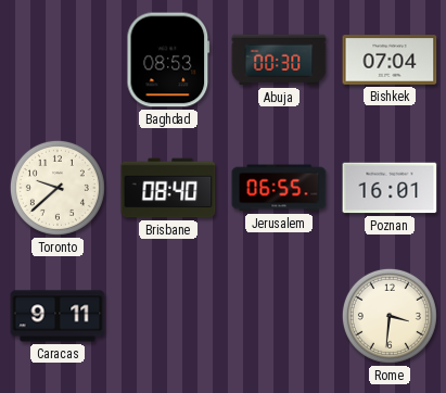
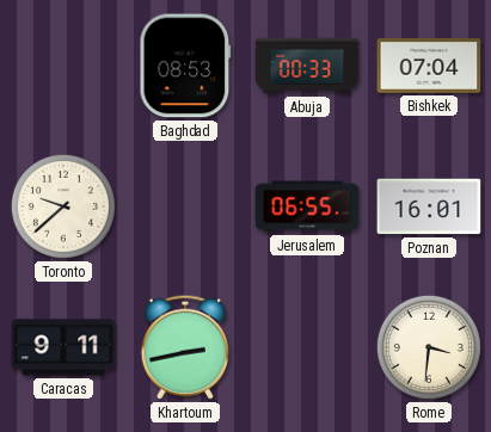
Abuja: 00:30 -> 00:33
Brisbane: 08:40 -> none
Khartoum: none -> 2:43
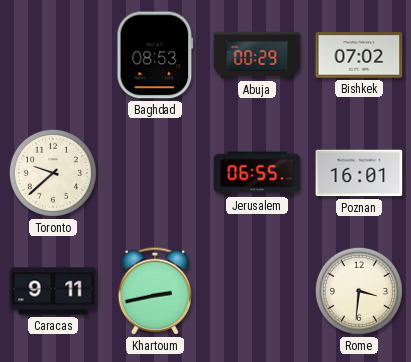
Abuja: 00:33 -> 00:29
Bishkek: 07:04 -> 07:02
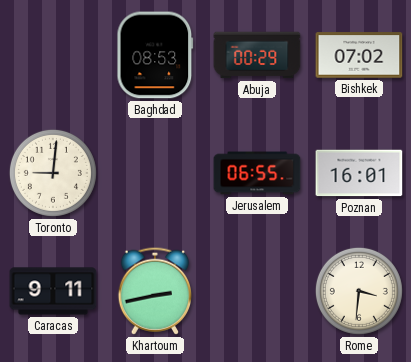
Toronto: 9:38 -> 9:01
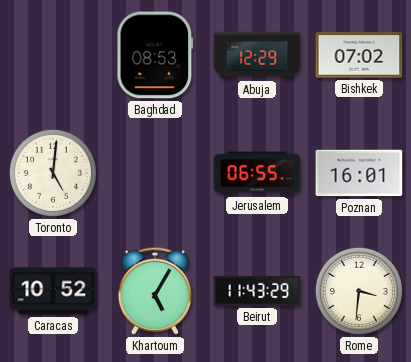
Abuja: 00:29 -> 12:29
Toronto: 9:01 -> 5:01
Caracas: 9:11 -> 10:52
Khartoum: 2:43 -> 5:05
Beirut: none -> 11:43
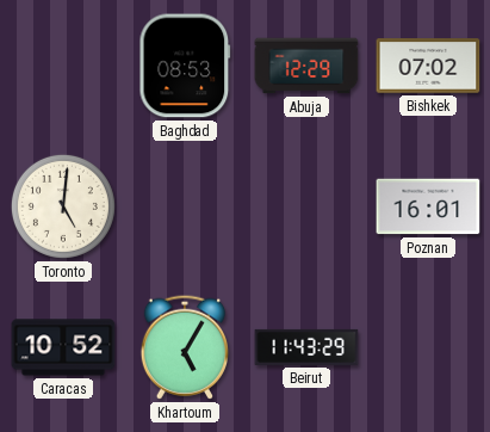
Jerusalem: 06:55 -> none
Rome: 3:31 -> none
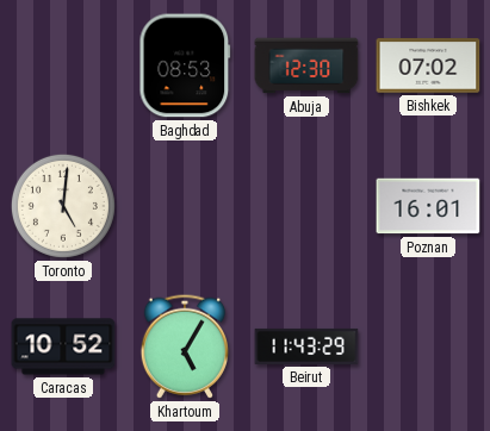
Abuja: 12:29 -> 12:30
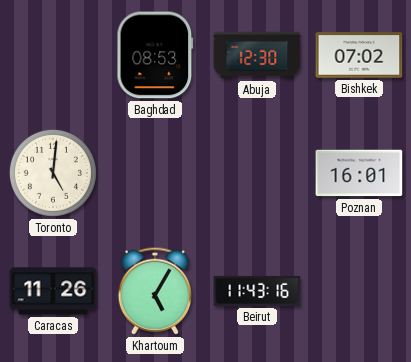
Caracas: 10:52 -> 11:26
Beirut: 11:43:29 -> 11:43:16
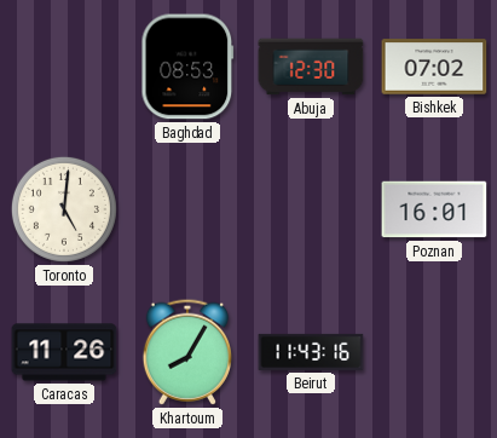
Khartoum: 5:05 -> 8:05
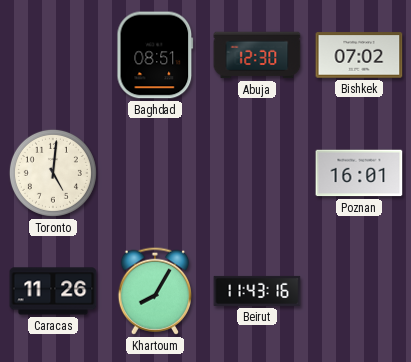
Baghdad: 08:53 -> 08:51
